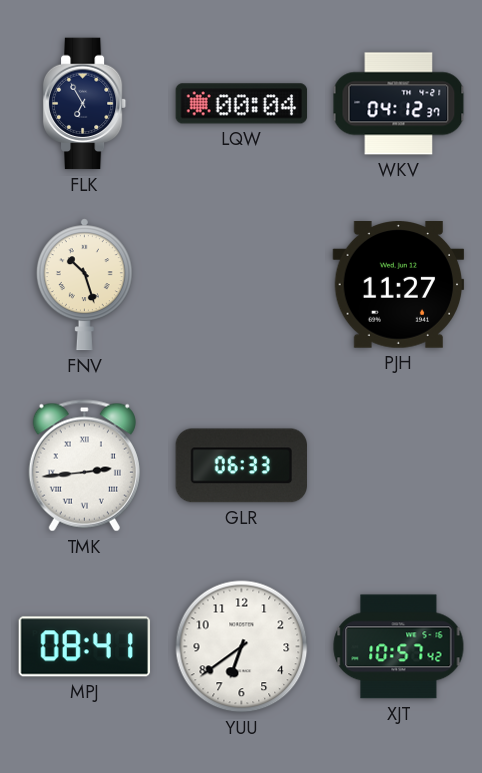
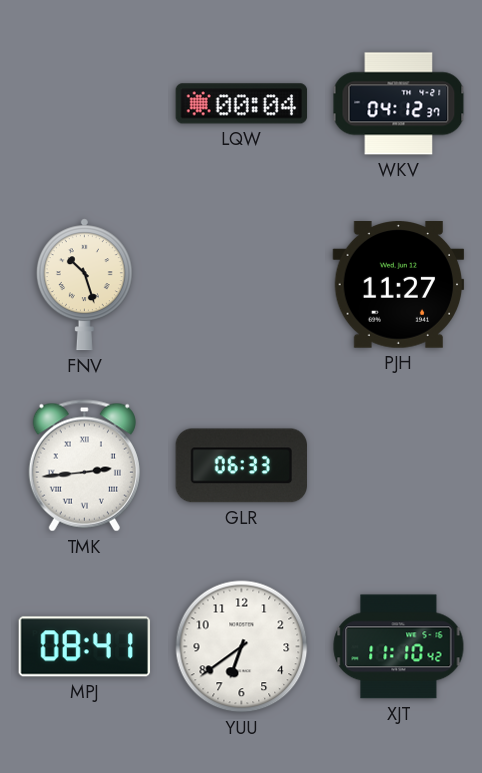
FLK: 6:55 -> none
XJT: 10:57 -> 11:10
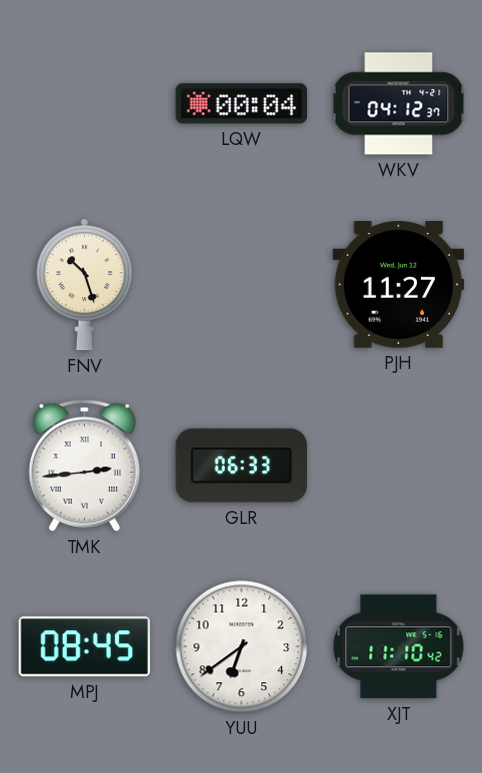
MPJ: 08:41 -> 08:45
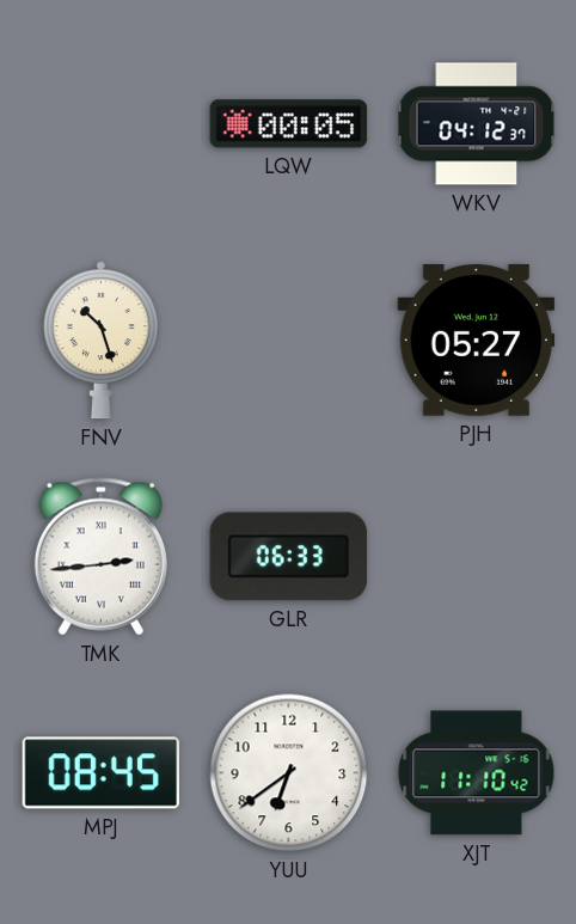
LQW: 00:04 -> 00:05
PJH: 11:27 -> 05:27
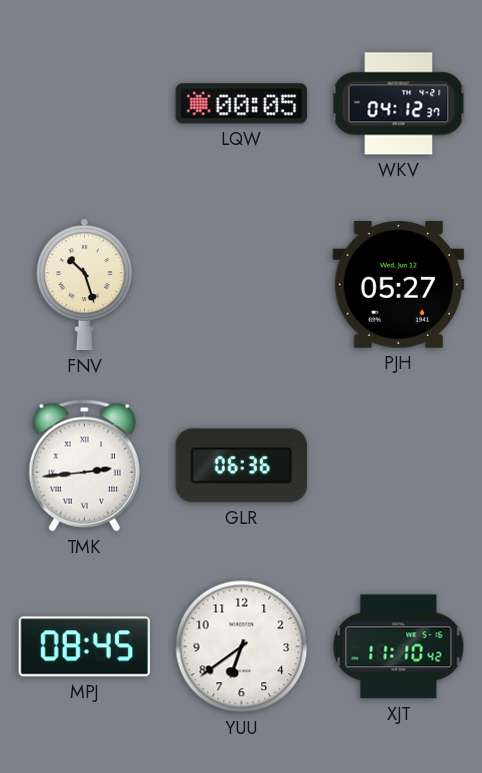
GLR: 06:33 -> 06:36
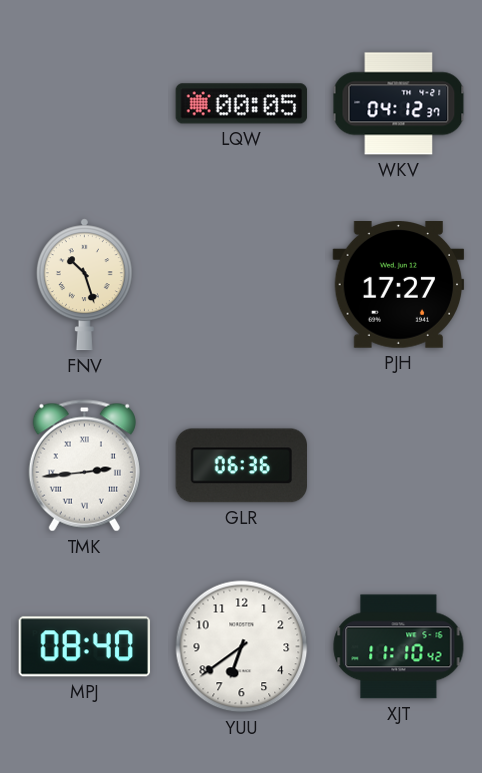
PJH: 05:27 -> 17:27
MPJ: 08:45 -> 08:40
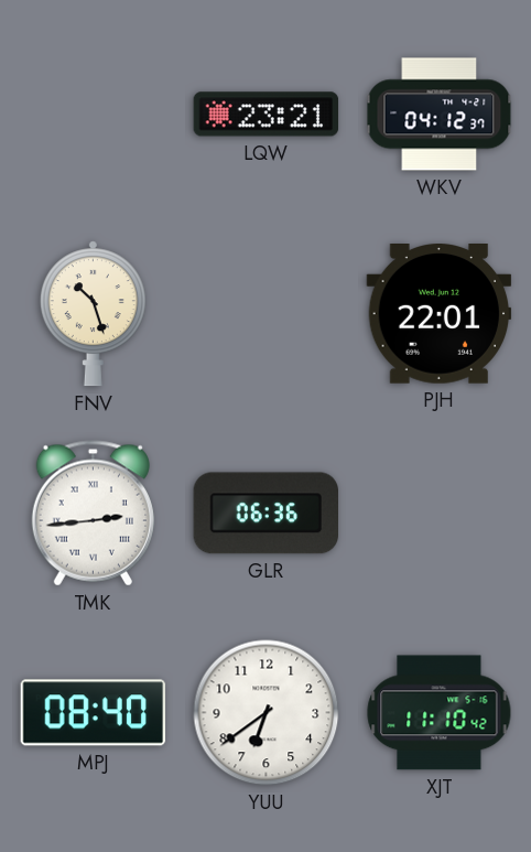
LQW: 00:05 -> 23:21
PJH: 17:27 -> 22:01
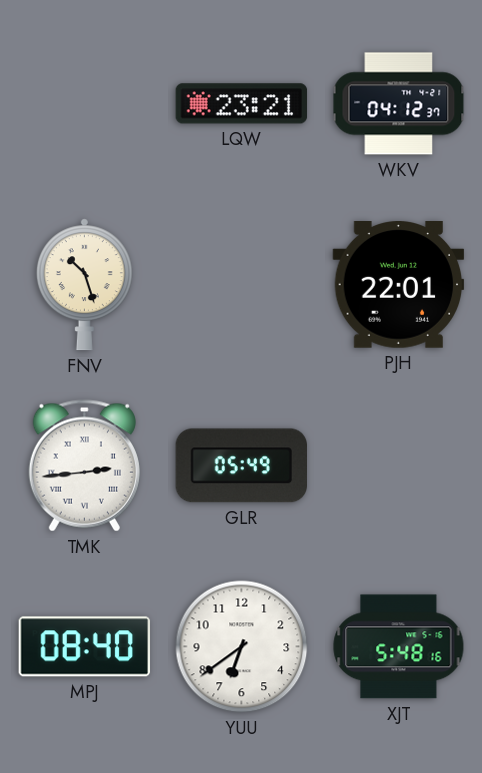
GLR: 06:36 -> 05:49
XJT: 11:10 -> 5:48
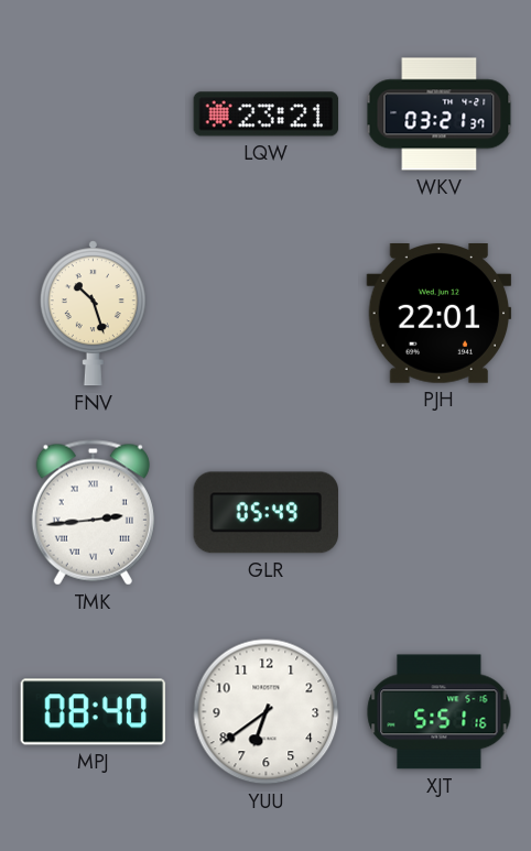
WKV: 04:12 -> 03:21
XJT: 5:48 -> 5:51
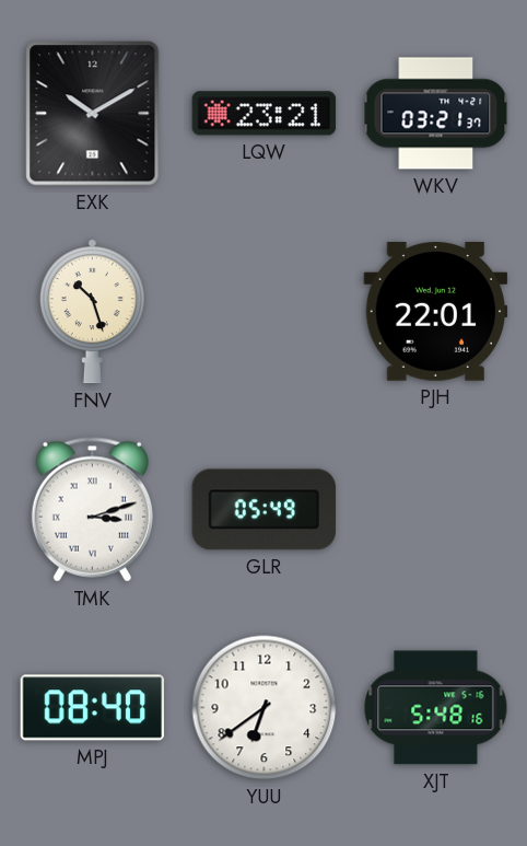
EXK: none -> 10:10
TMK: 2:44 -> 3:12
XJT: 5:51 -> 5:48
